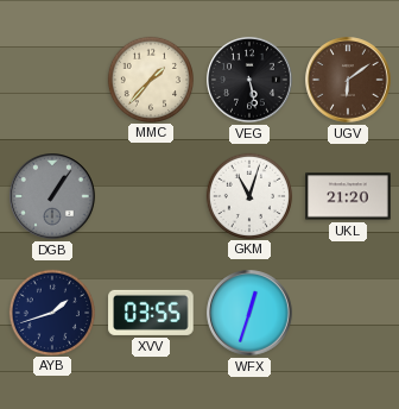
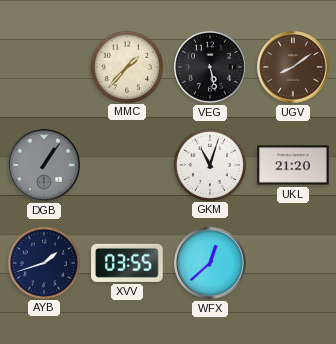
UGV: 6:09 -> 8:09
WFX: 12:33 -> 12:38
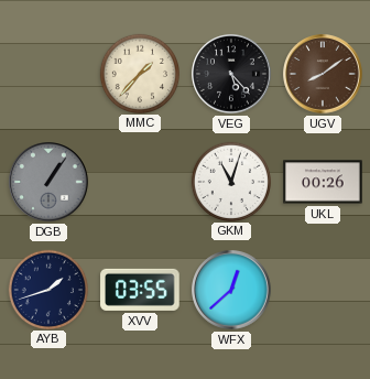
VEG: 5:28 -> 5:23
UKL: 21:20 -> 00:26
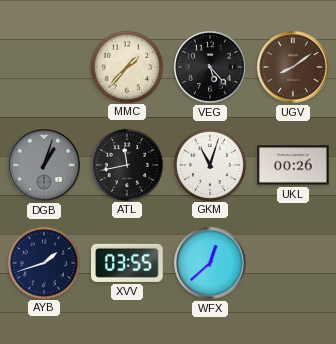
DGB: 1:06 -> 1:03
ATL: none -> 11:43
